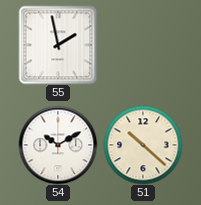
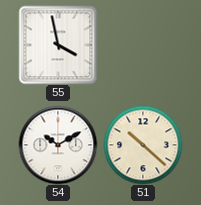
55: 1:58 -> 3:58
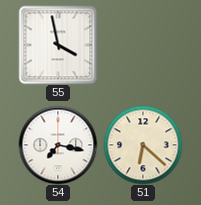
54: 10:10 -> 7:17
51: 10:22 -> 6:22
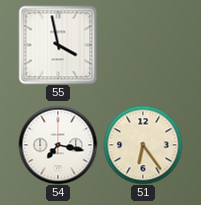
51: 6:22 -> 6:24
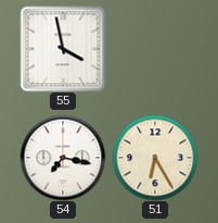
51: 6:24 -> 6:25
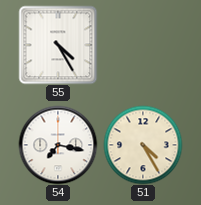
55: 3:58 -> 4:25
51: 6:25 -> 4:25
